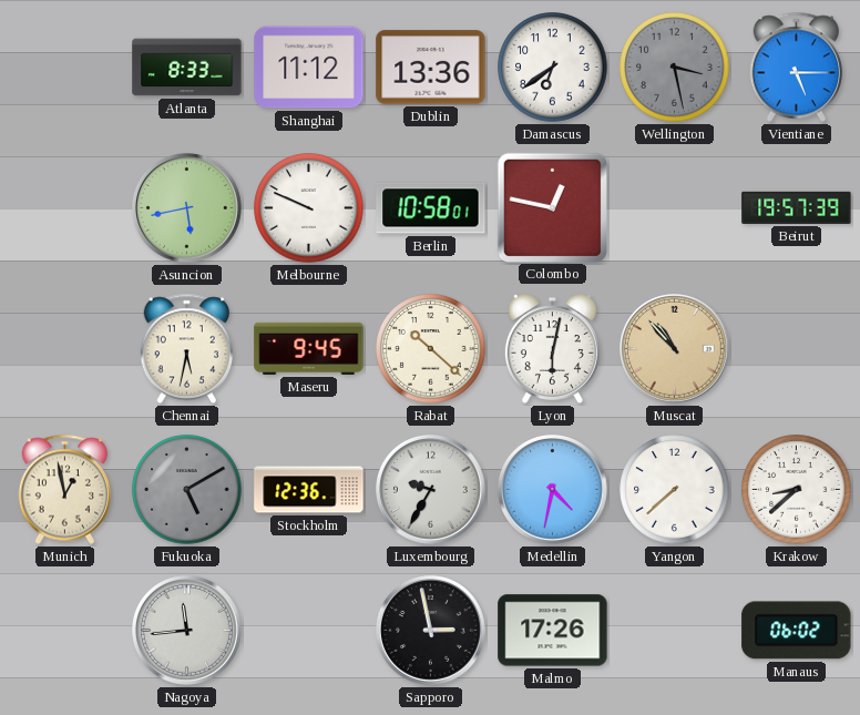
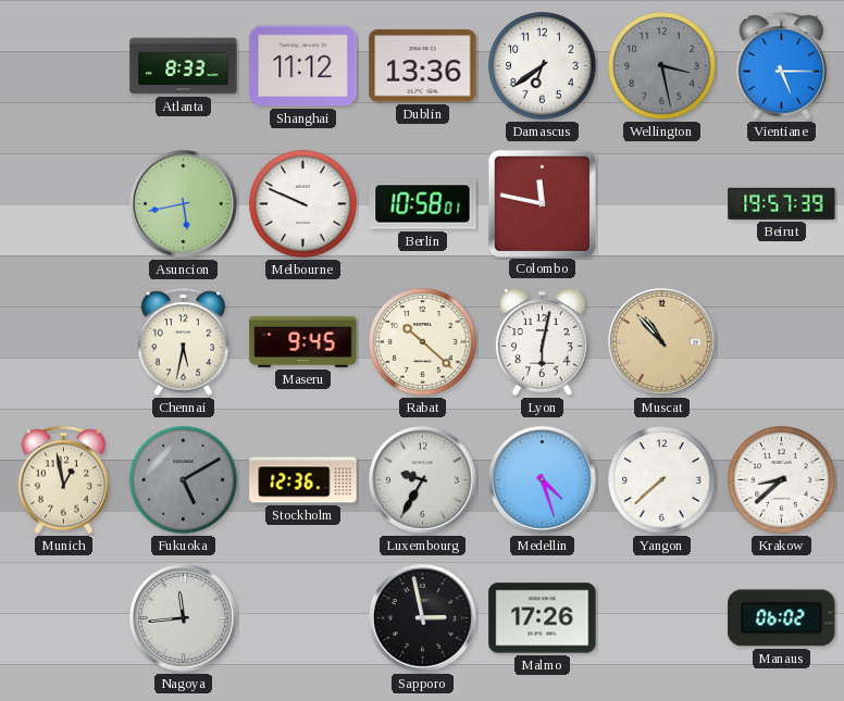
Colombo: 12:47 -> 11:47
Medellin: 4:32 -> 4:27
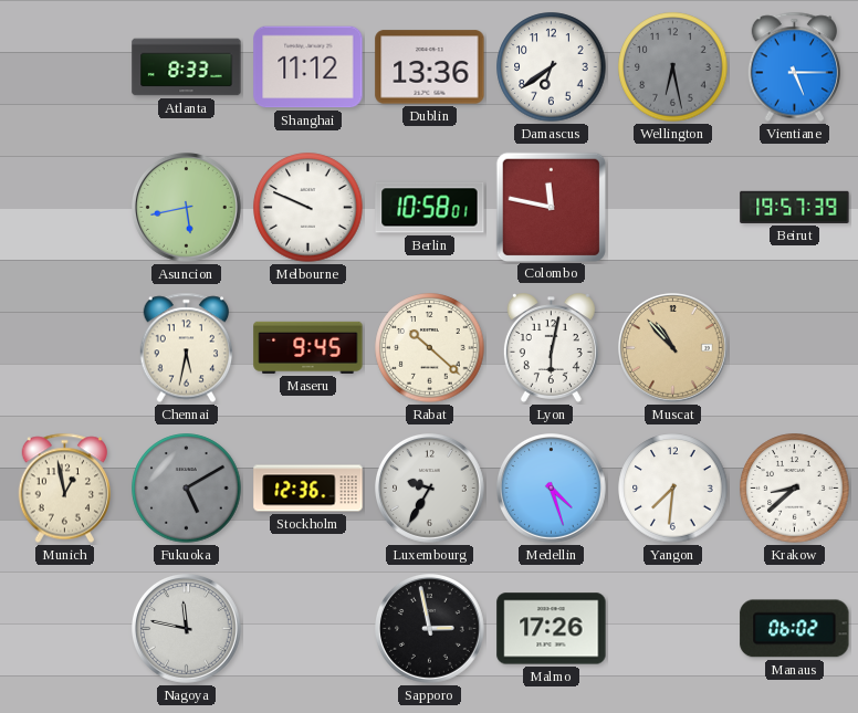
Wellington: 3:28 -> 6:28
Yangon: 7:38 -> 7:31
Nagoya: 11:44 -> 11:47
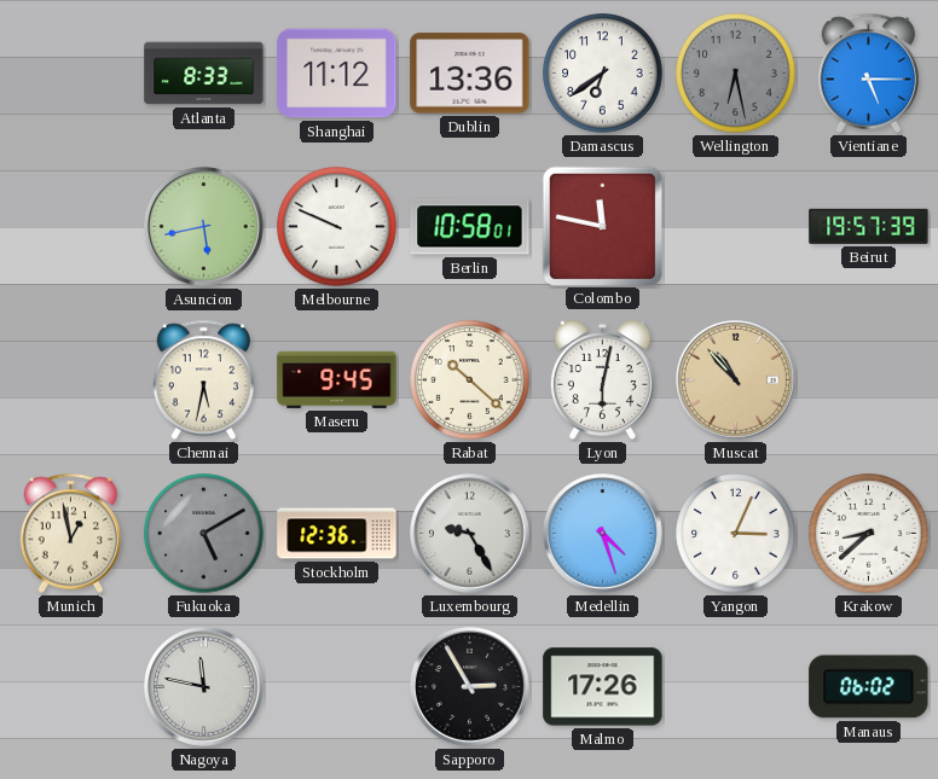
Luxembourg: 9:35 -> 9:25
Yangon: 7:31 -> 3:04
Sapporo: 2:58 -> 2:55
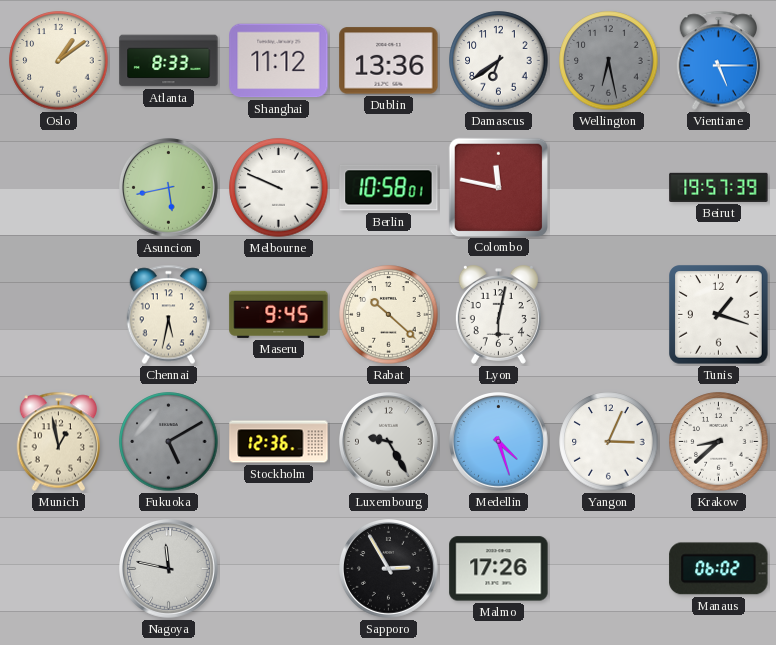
Oslo: none -> 1:09
Muscat: 10:53 -> none
Tunis: none -> 1:18
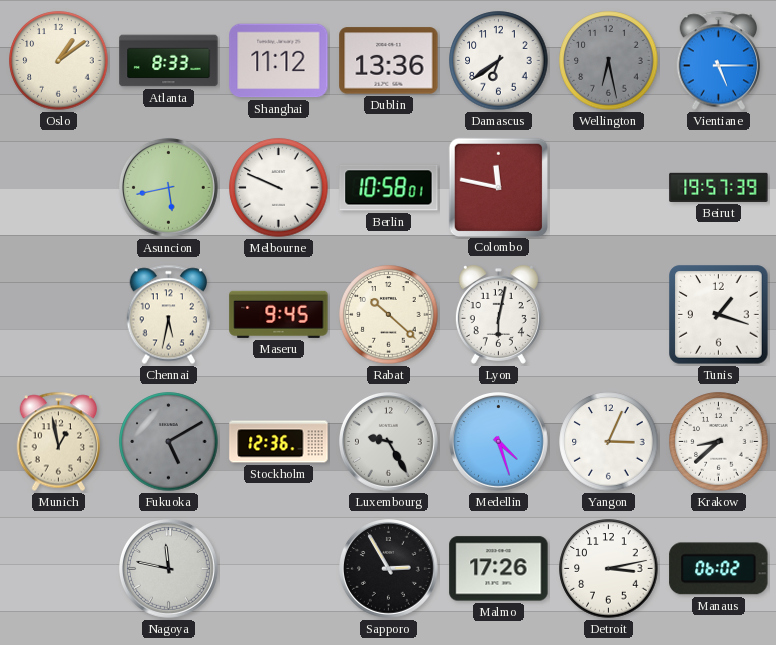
Detroit: none -> 3:13
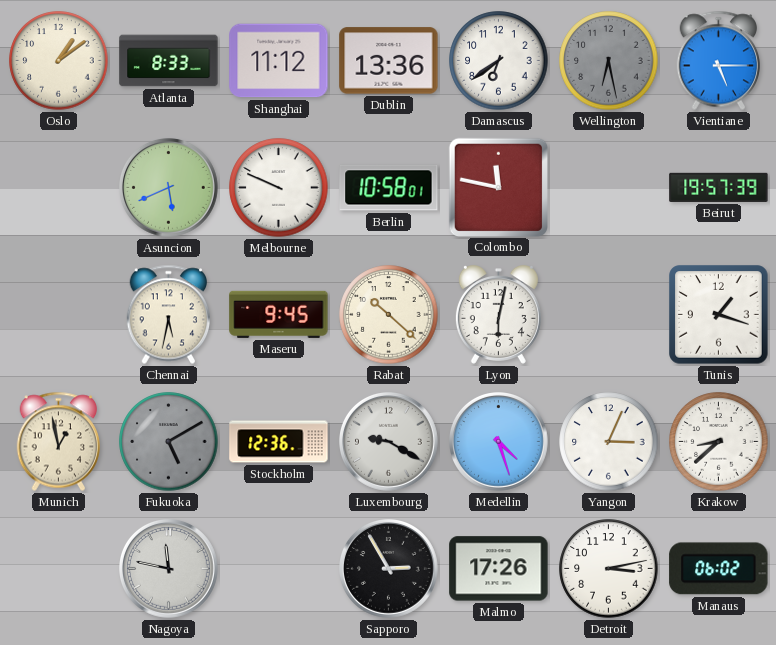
Asuncion: 5:43 -> 5:41
Luxembourg: 9:25 -> 9:20
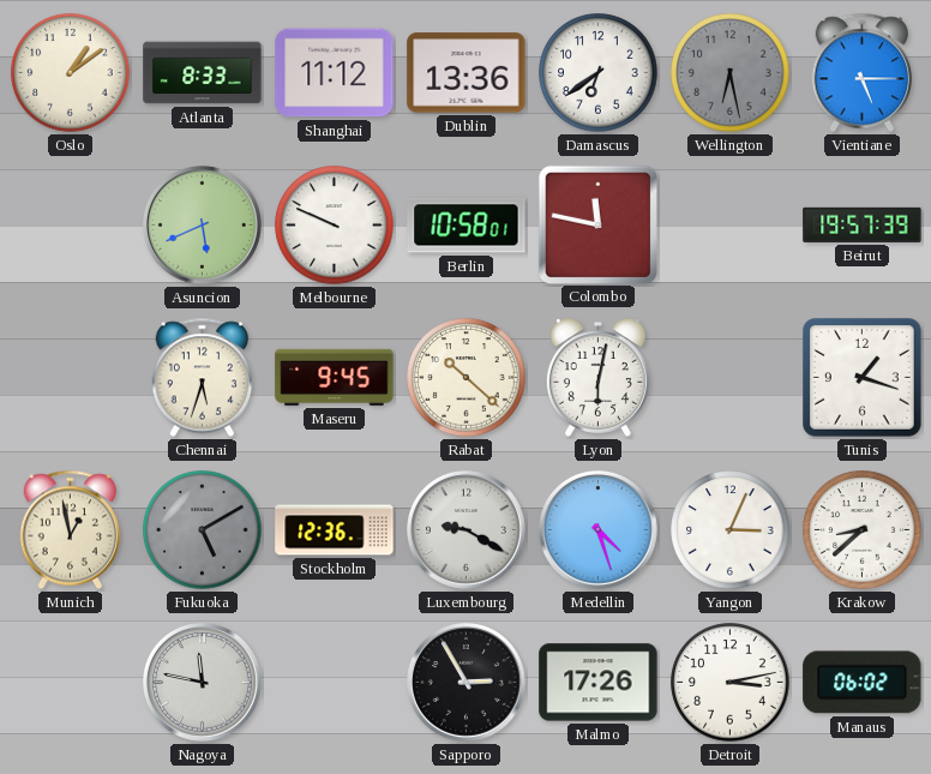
Chennai: 5:32 -> 5:33
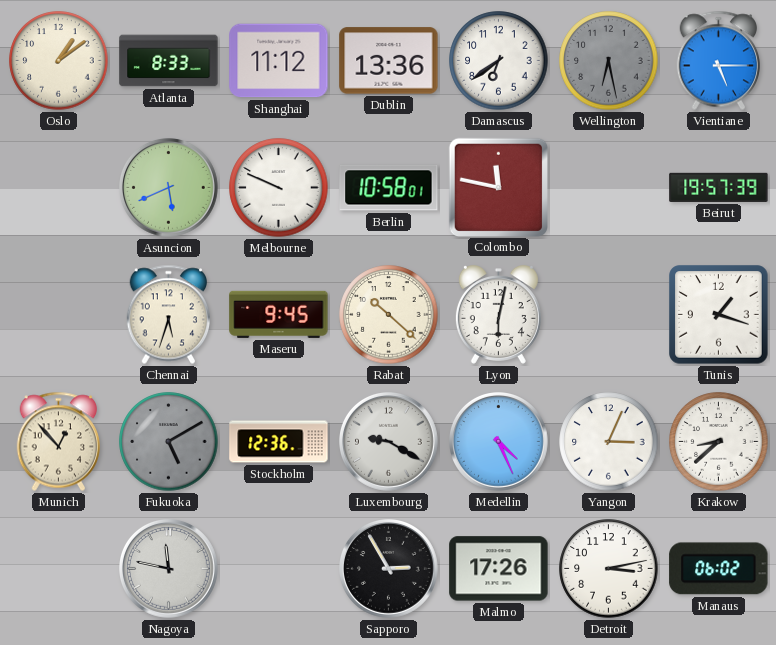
Munich: 12:58 -> 12:53
Medellin: 4:27 -> 4:26
